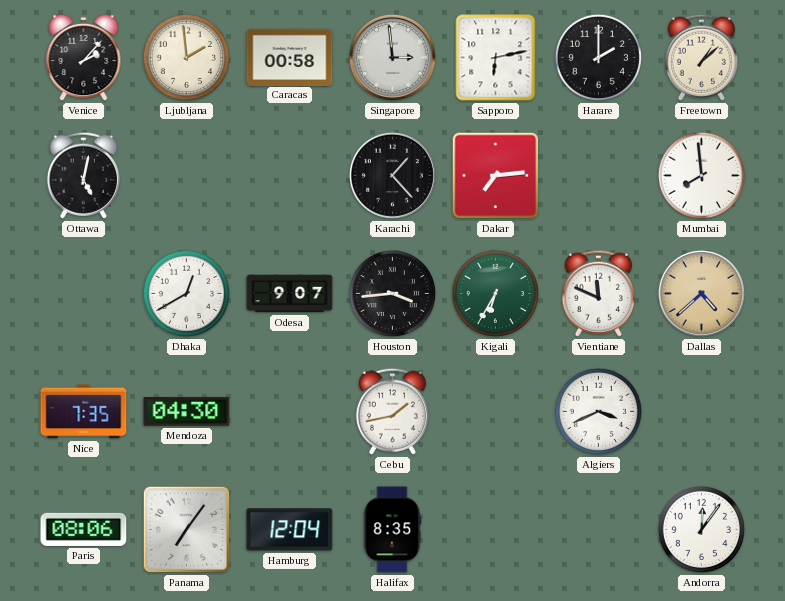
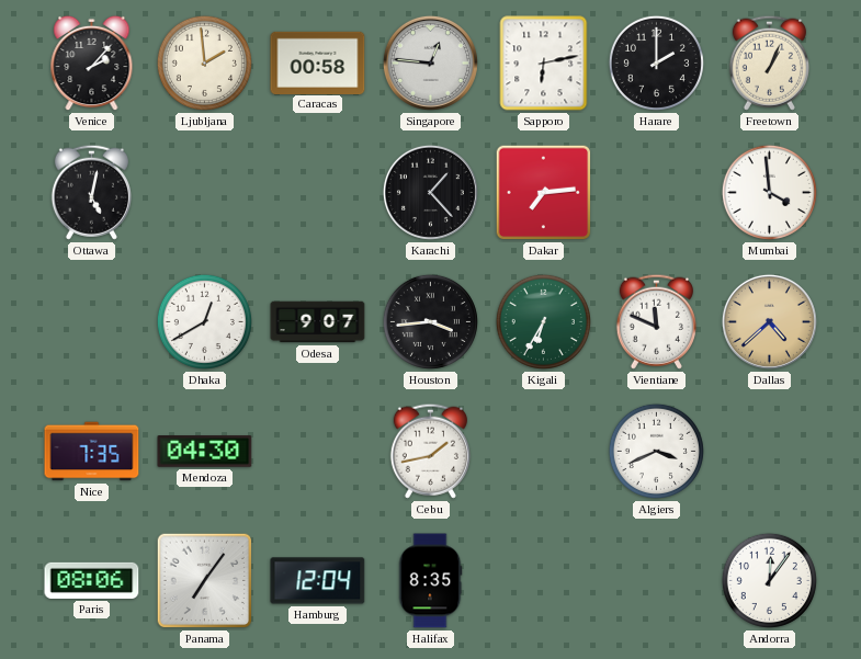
Singapore: 2:59 -> 12:46
Freetown: 1:08 -> 1:04
Mumbai: 7:59 -> 3:59
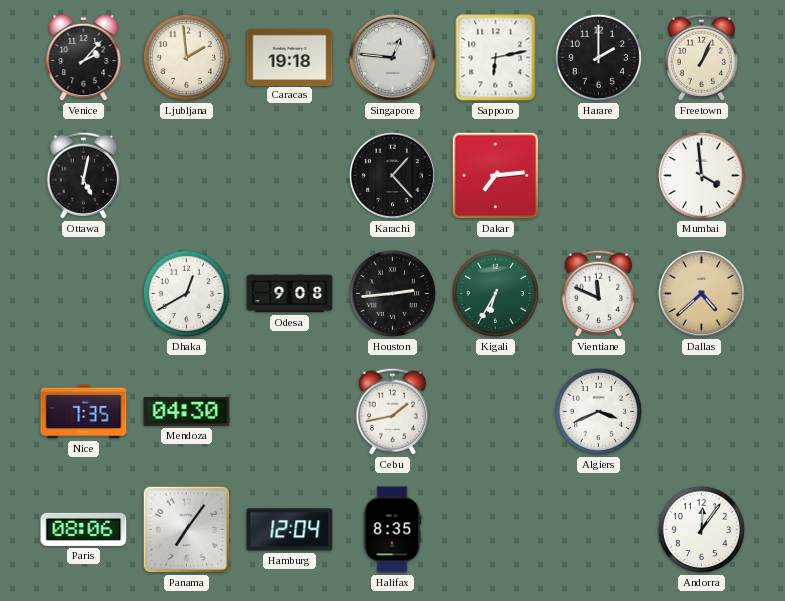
Caracas: 00:58 -> 19:18
Odesa: 9:07 -> 9:08
Houston: 3:44 -> 2:44
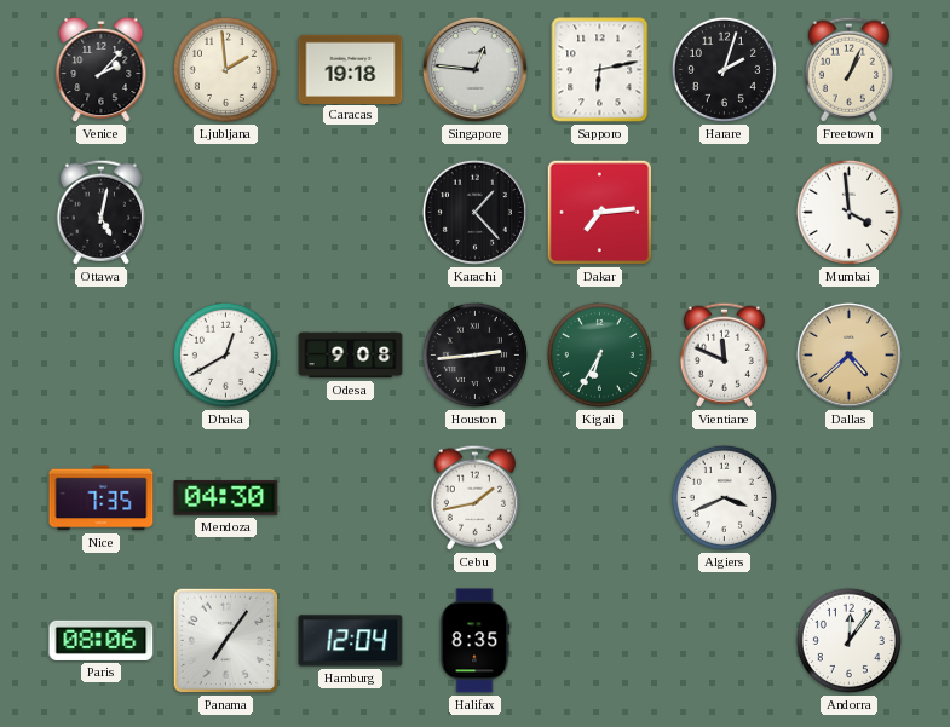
Harare: 2:00 -> 2:03
